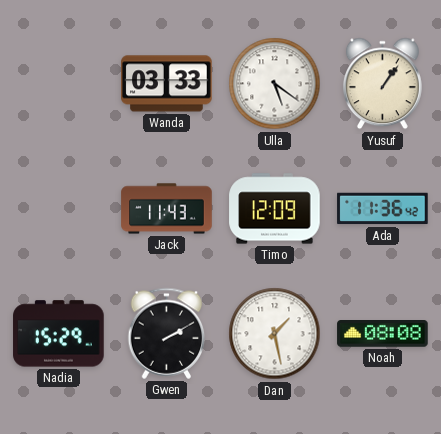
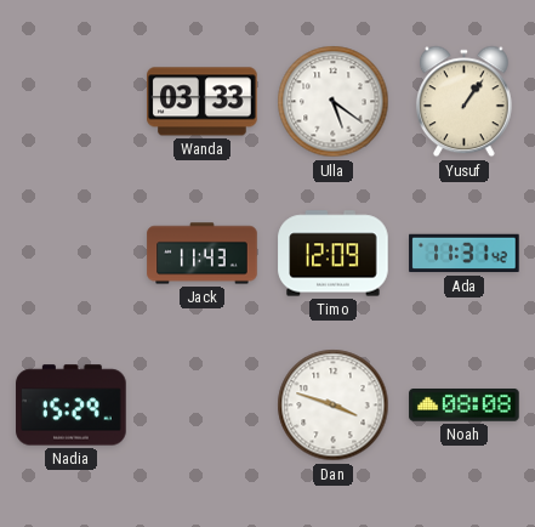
Ada: 11:36 -> 11:31
Gwen: 2:10 -> none
Dan: 1:28 -> 3:48
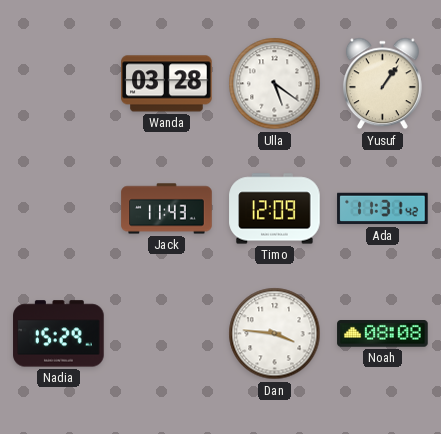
Wanda: 03:33 -> 03:28
Dan: 3:48 -> 3:46
